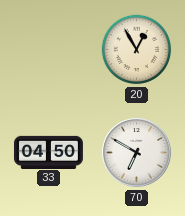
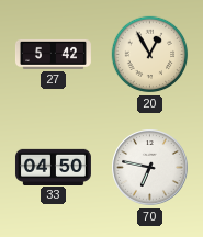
27: none -> 5:42
70: 6:50 -> 6:47
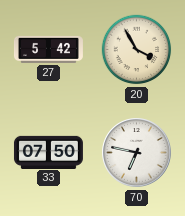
20: 12:55 -> 3:55
33: 04:50 -> 07:50
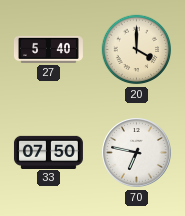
27: 5:42 -> 5:40
20: 3:55 -> 4:00
